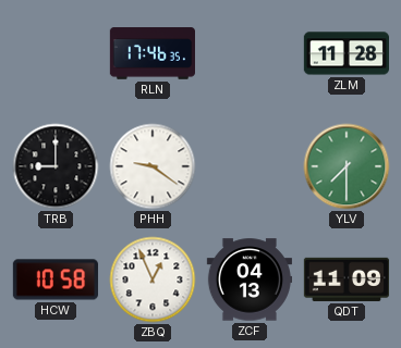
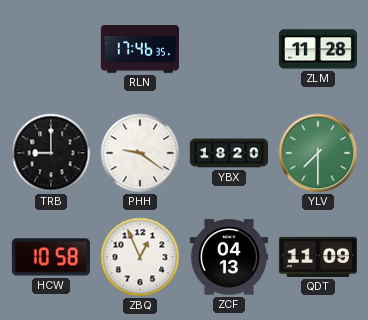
YBX: none -> 18:20
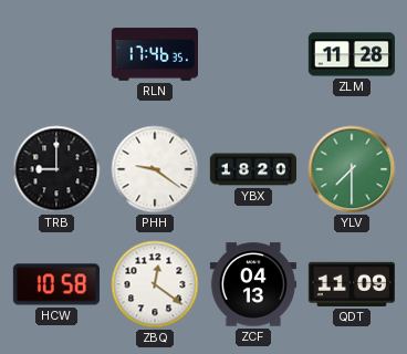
ZBQ: 12:56 -> 12:21
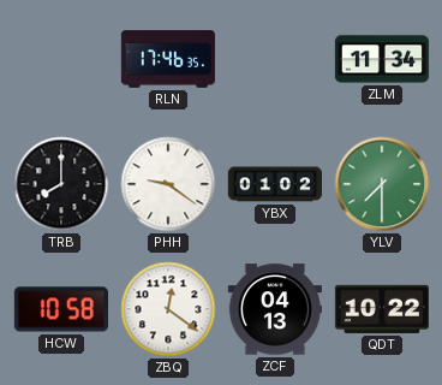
ZLM: 11:28 -> 11:34
TRB: 9:00 -> 8:00
YBX: 18:20 -> 01:02
QDT: 11:09 -> 10:22
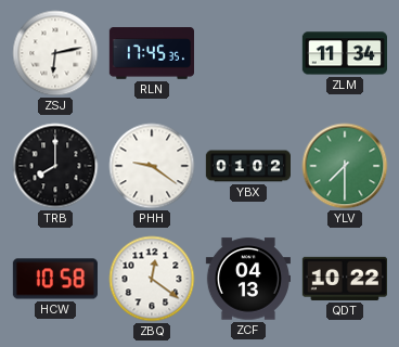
ZSJ: none -> 6:13
RLN: 17:46 -> 17:45
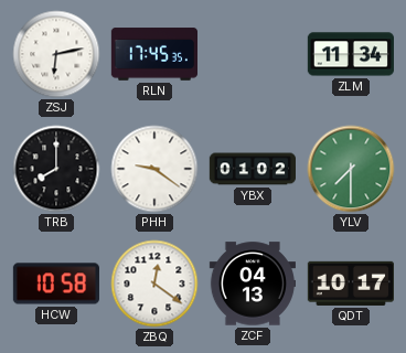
QDT: 10:22 -> 10:17
